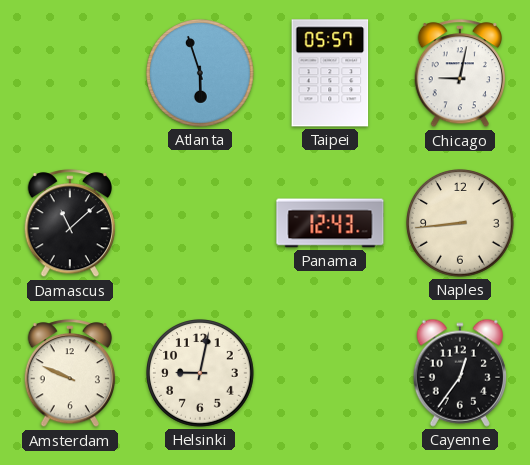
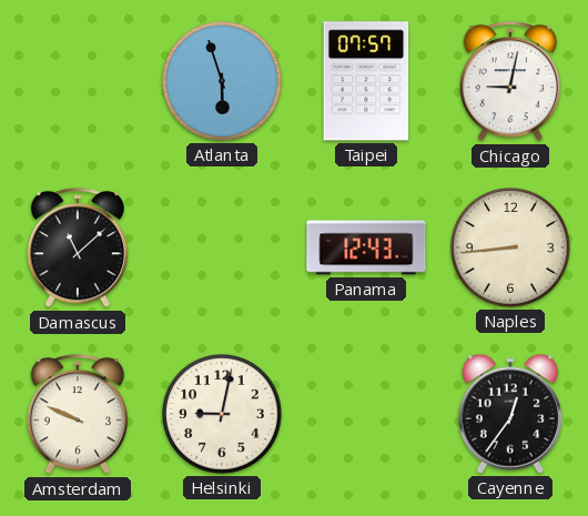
Taipei: 05:57 -> 07:57
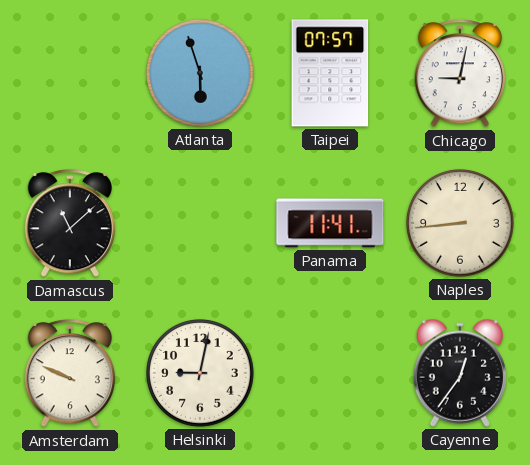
Panama: 12:43 -> 11:41
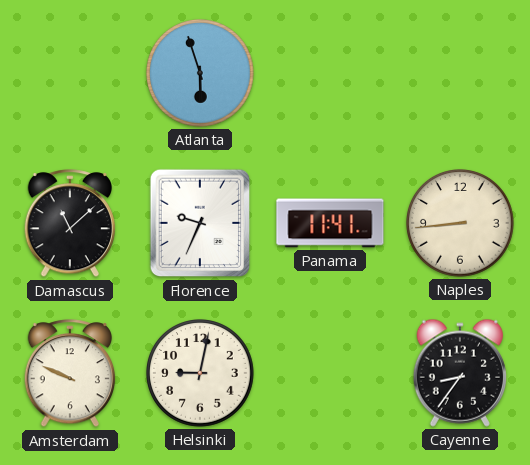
Taipei: 07:57 -> none
Chicago: 9:02 -> none
Florence: none -> 9:34
Cayenne: 12:36 -> 8:36
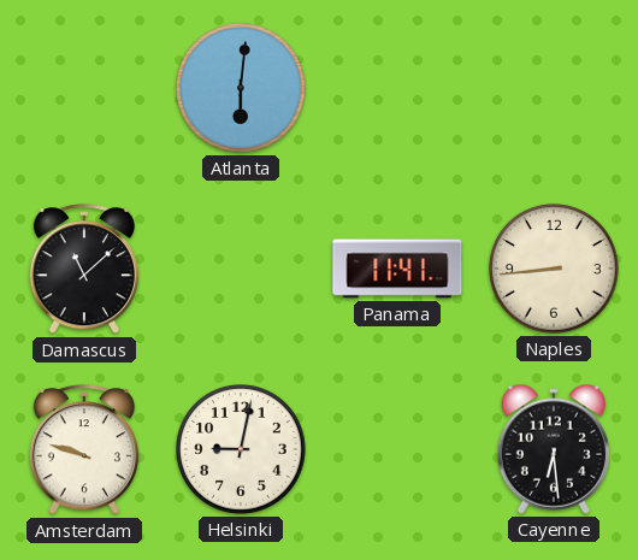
Atlanta: 5:57 -> 6:01
Florence: 9:34 -> none
Amsterdam: 9:49 -> 9:48
Cayenne: 8:36 -> 6:29
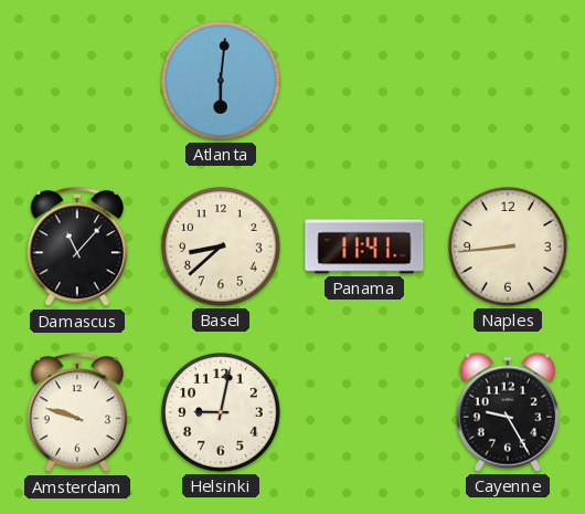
Damascus: 11:08 -> 11:07
Basel: none -> 8:38
Cayenne: 6:29 -> 9:25
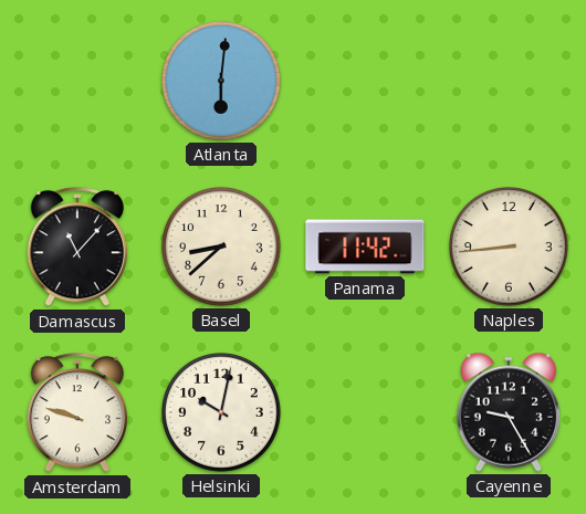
Panama: 11:41 -> 11:42
Helsinki: 9:02 -> 10:02
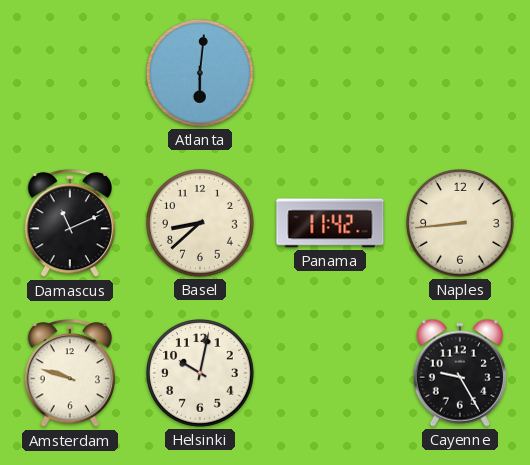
Damascus: 11:07 -> 11:11
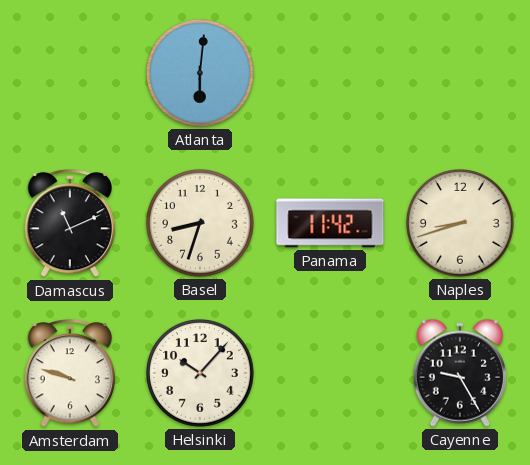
Basel: 8:38 -> 8:33
Naples: 8:44 -> 8:42
Helsinki: 10:02 -> 10:07
